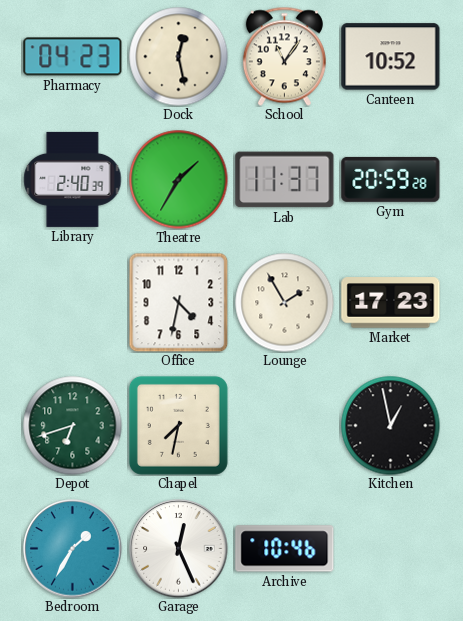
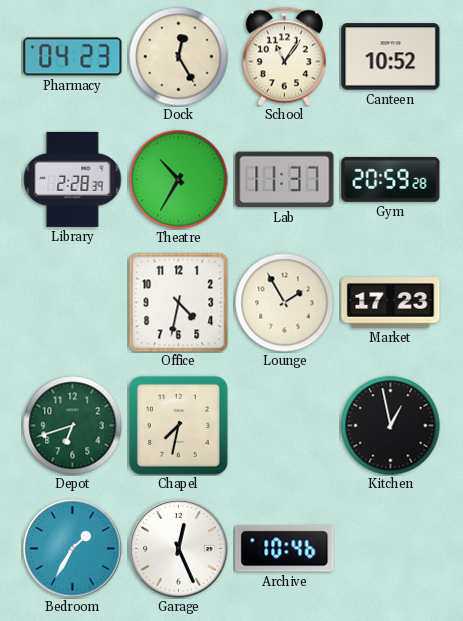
Dock: 12:28 -> 12:25
Library: 2:40 -> 2:28
Theatre: 1:35 -> 10:35
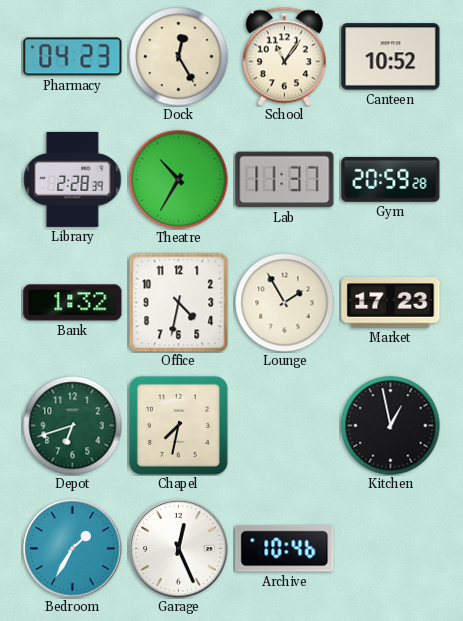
Bank: none -> 1:32
